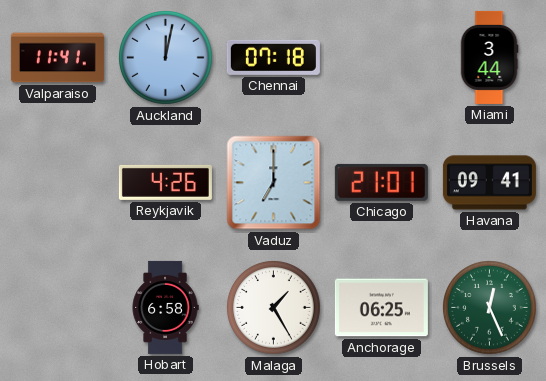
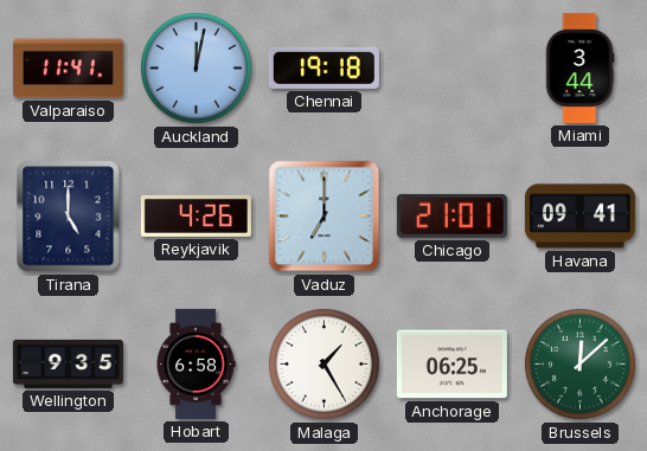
Chennai: 07:18 -> 19:18
Tirana: none -> 5:00
Wellington: none -> 9:35
Brussels: 12:26 -> 12:08
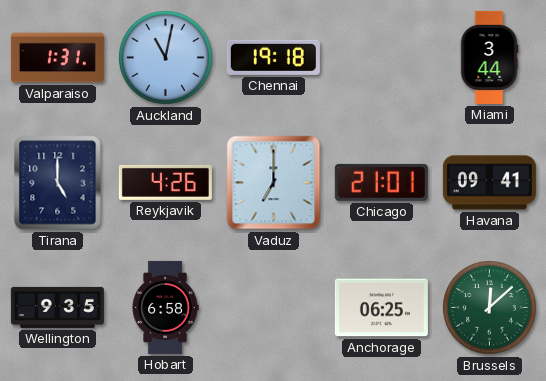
Valparaiso: 11:41 -> 1:31
Auckland: 12:02 -> 11:02
Malaga: 1:25 -> none
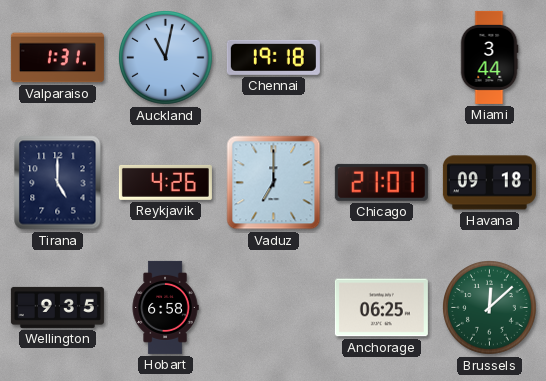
Havana: 09:41 -> 09:18
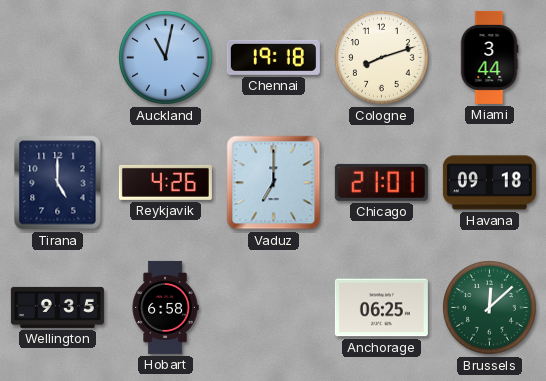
Valparaiso: 1:31 -> none
Cologne: none -> 8:12
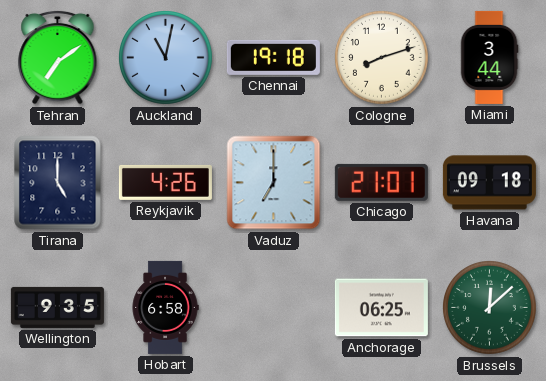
Tehran: none -> 7:09
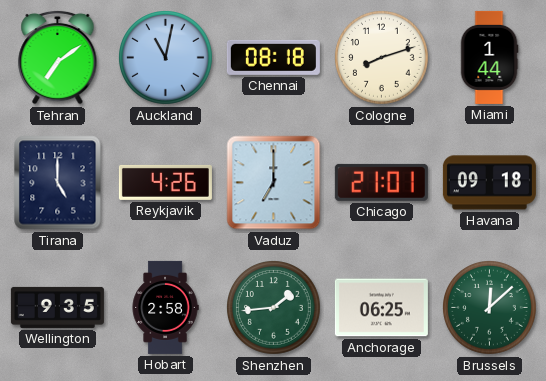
Chennai: 19:18 -> 08:18
Miami: 3:44 -> 1:44
Hobart: 6:58 -> 2:58
Shenzhen: none -> 1:44
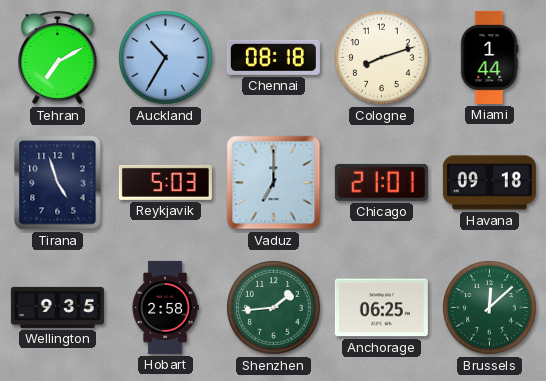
Tehran: 7:09 -> 7:10
Auckland: 11:02 -> 10:35
Tirana: 5:00 -> 4:57
Reykjavik: 4:26 -> 5:03
